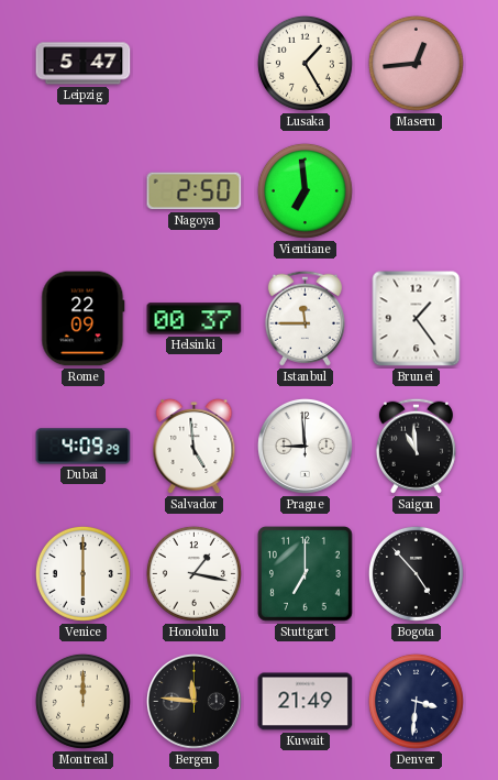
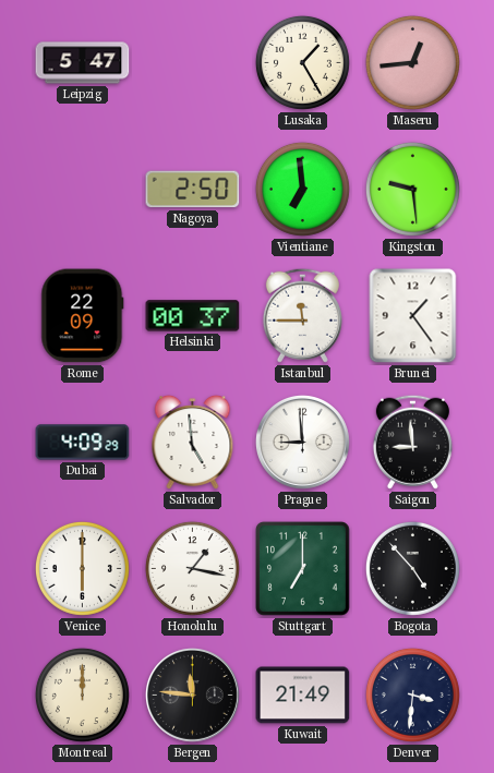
Kingston: none -> 9:29
Saigon: 10:59 -> 8:59
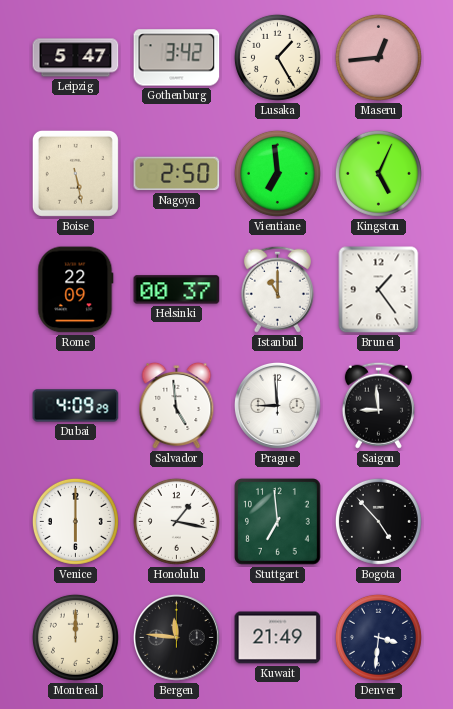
Gothenburg: none -> 3:42
Boise: none -> 5:28
Kingston: 9:29 -> 5:04
Istanbul: 11:45 -> 11:00
Stuttgart: 7:00 -> 6:59
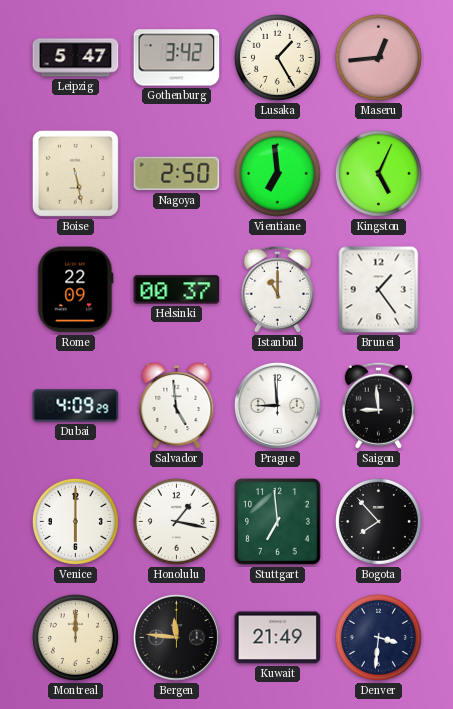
Bogota: 4:53 -> 7:53
